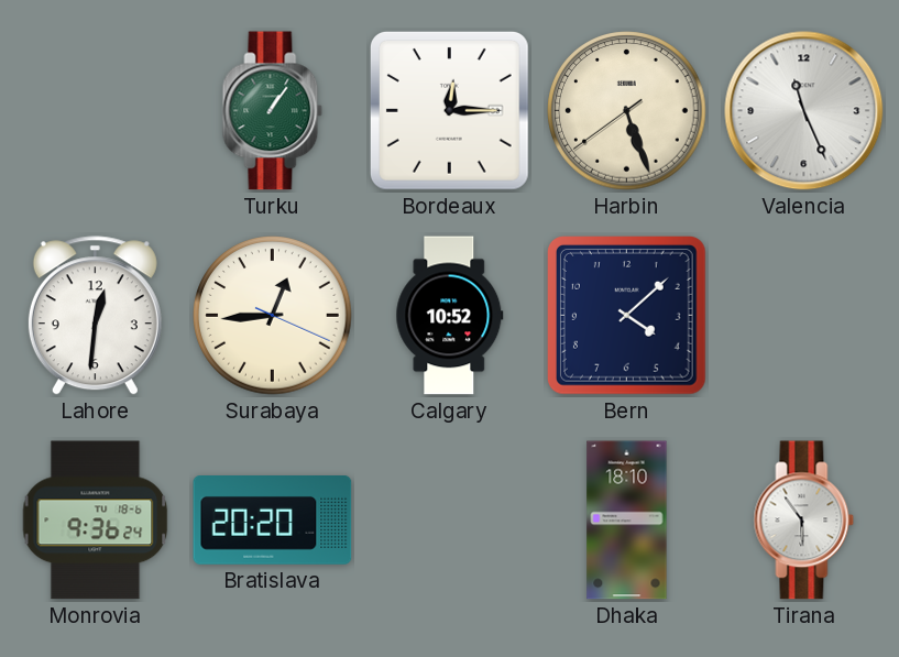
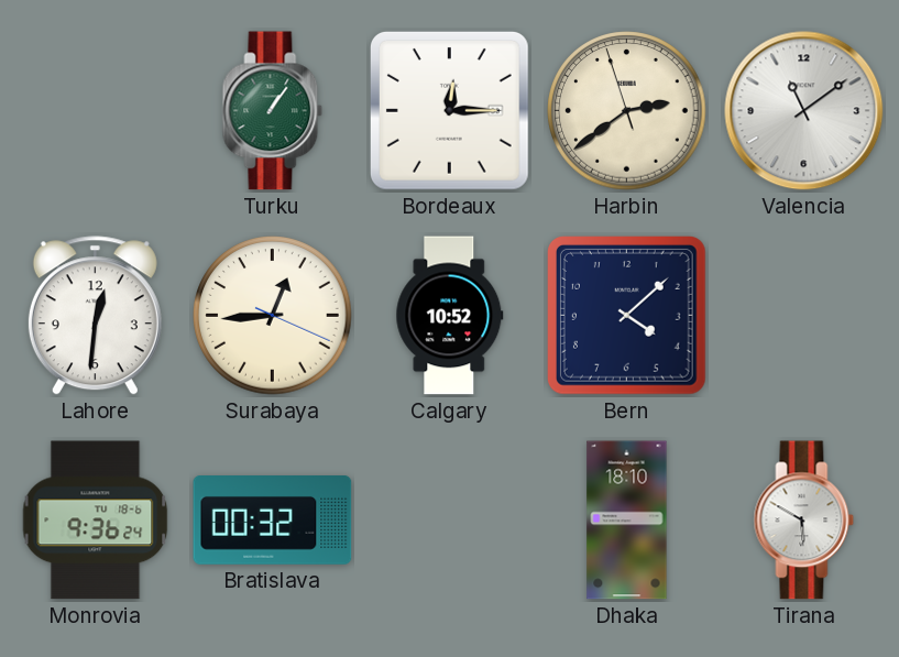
Harbin: 5:26 -> 2:38
Valencia: 11:26 -> 11:09
Bratislava: 20:20 -> 00:32
Tirana: 5:54 -> 5:50
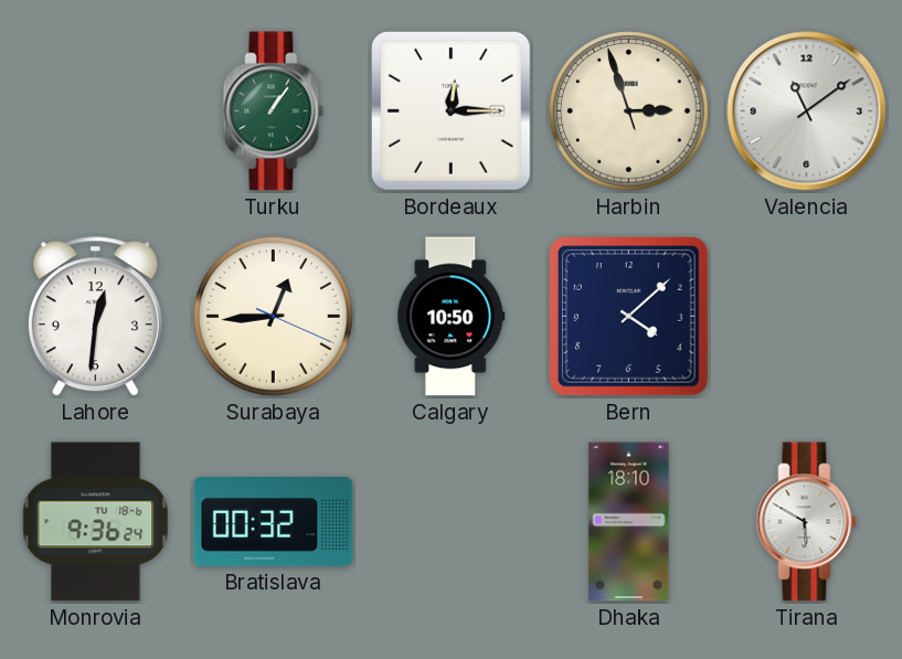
Harbin: 2:38 -> 2:56
Calgary: 10:52 -> 10:50
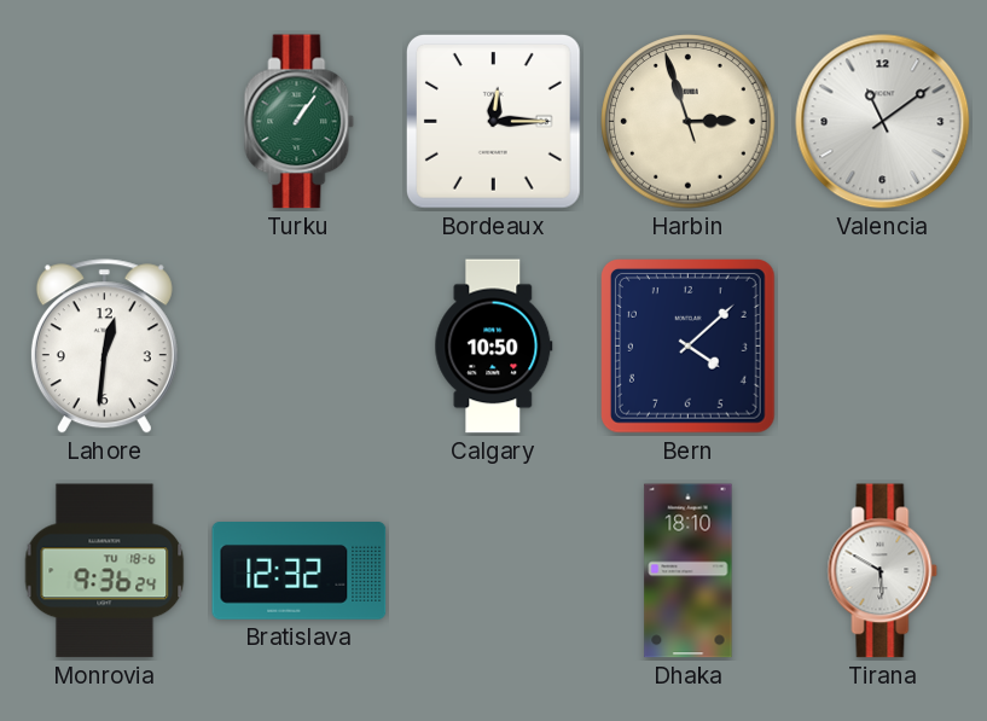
Surabaya: 12:44 -> none
Bratislava: 00:32 -> 12:32
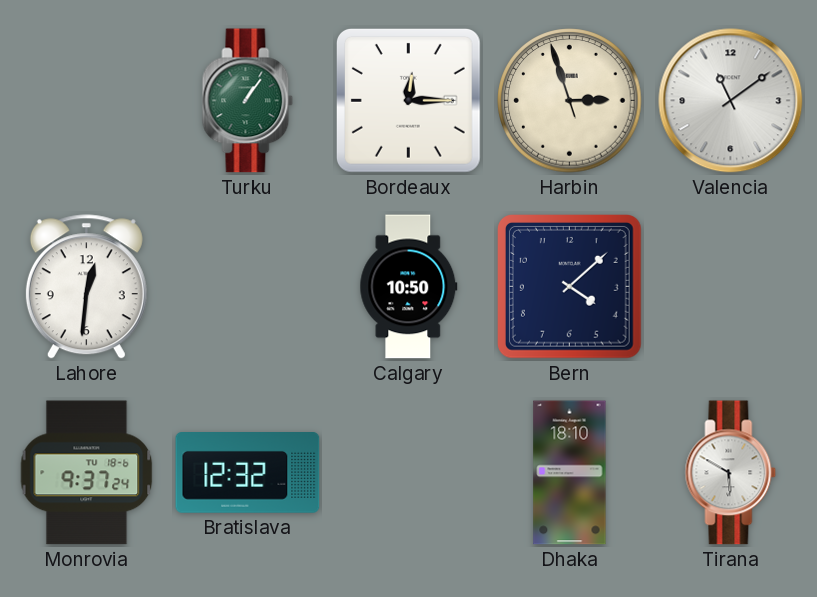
Monrovia: 9:36 -> 9:37
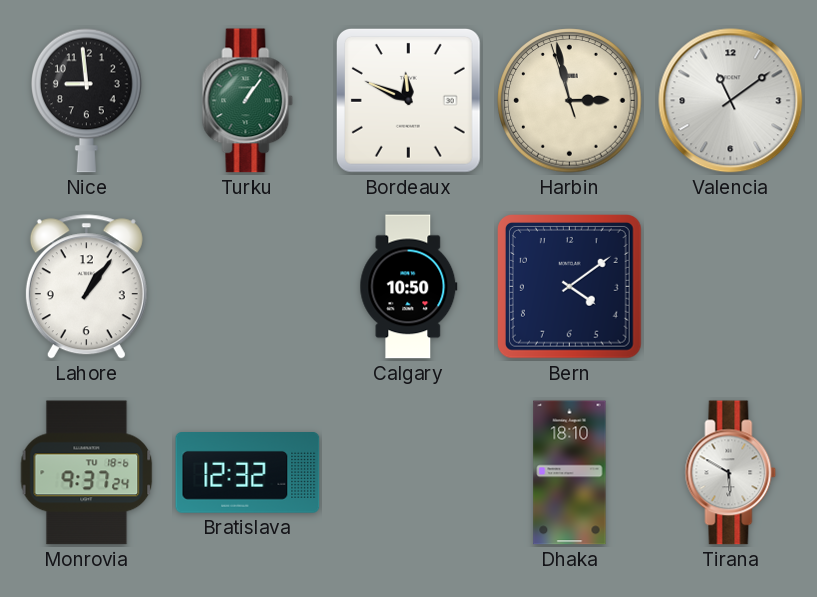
Nice: none -> 8:59
Bordeaux: 12:15 -> 11:49
Harbin: 2:56 -> 2:57
Lahore: 12:31 -> 1:06
Bern: 4:08 -> 4:09
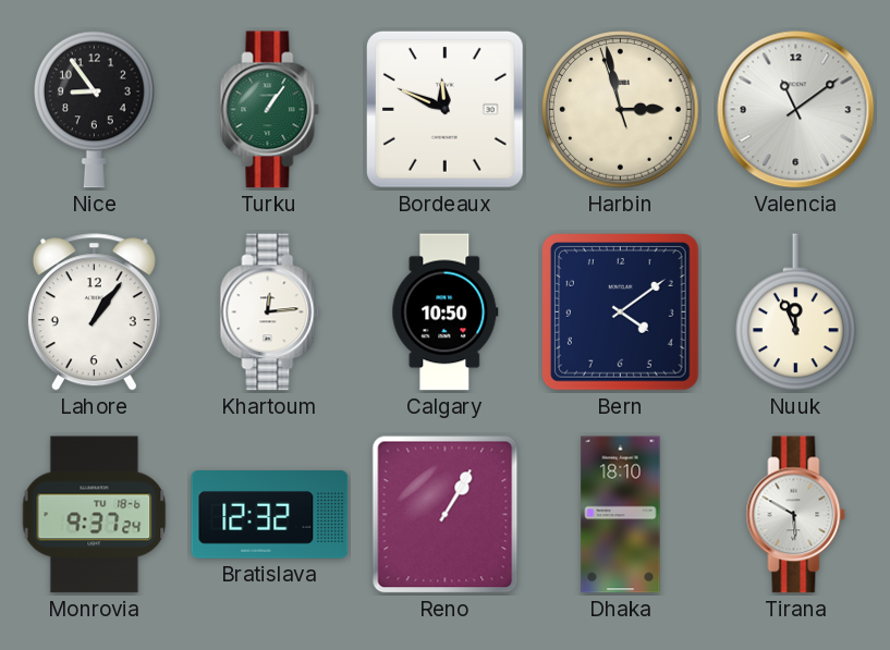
Nice: 8:59 -> 8:54
Khartoum: none -> 12:14
Nuuk: none -> 11:56
Reno: none -> 1:05
